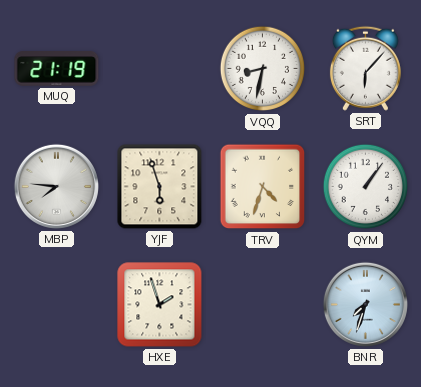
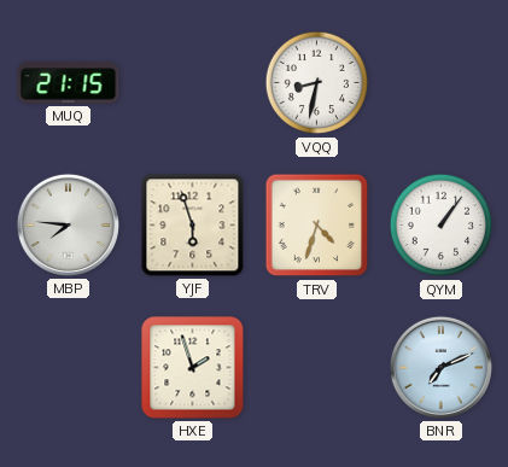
MUQ: 21:19 -> 21:15
SRT: 6:07 -> none
BNR: 7:33 -> 7:11
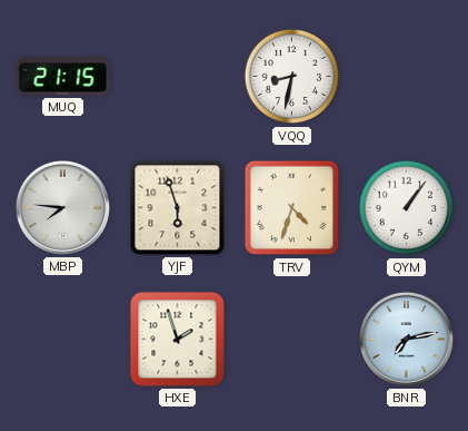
BNR: 7:11 -> 7:13
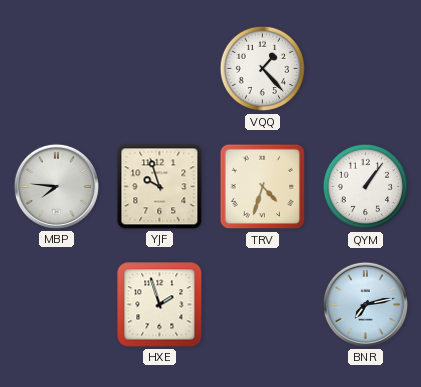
MUQ: 21:15 -> none
VQQ: 8:32 -> 1:23
YJF: 5:57 -> 9:57
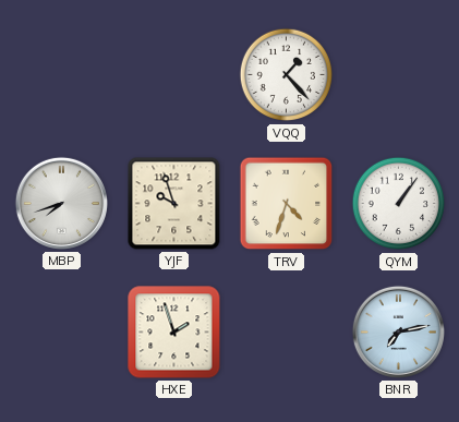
MBP: 7:46 -> 7:42
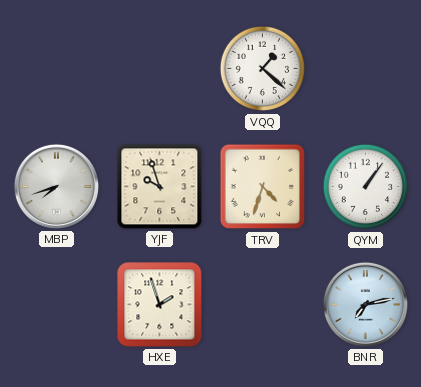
VQQ: 1:23 -> 1:22
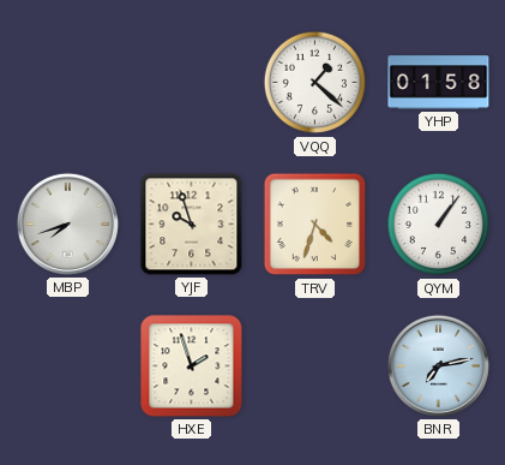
YHP: none -> 01:58
